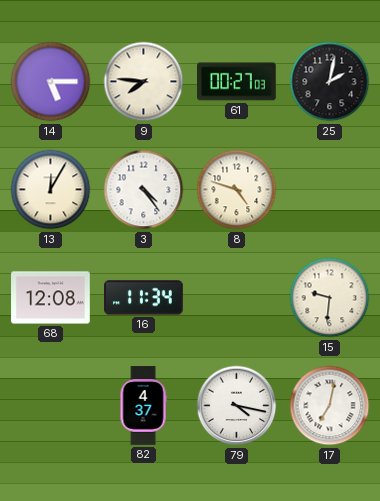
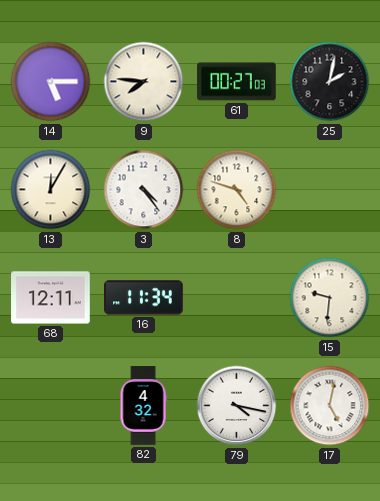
68: 12:08 -> 12:11
82: 4:37 -> 4:32
17: 7:02 -> 5:02
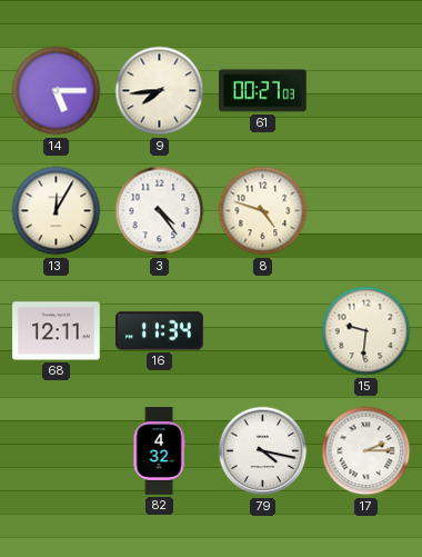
9: 7:46 -> 7:44
25: 2:02 -> none
17: 5:02 -> 2:15
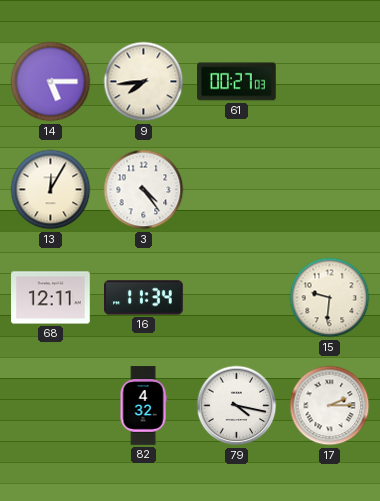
8: 4:48 -> none
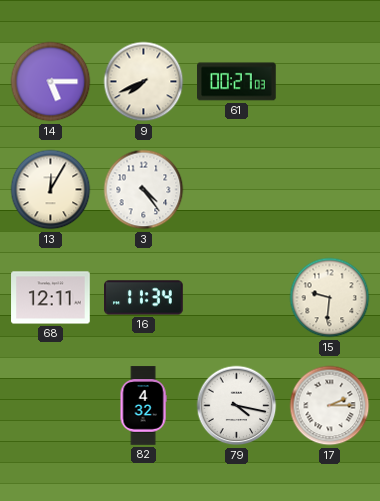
9: 7:44 -> 7:41
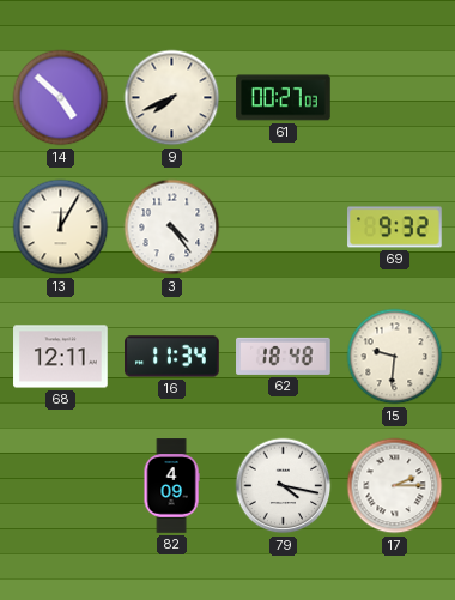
14: 5:15 -> 4:52
69: none -> 9:32
62: none -> 18:48
82: 4:32 -> 4:09
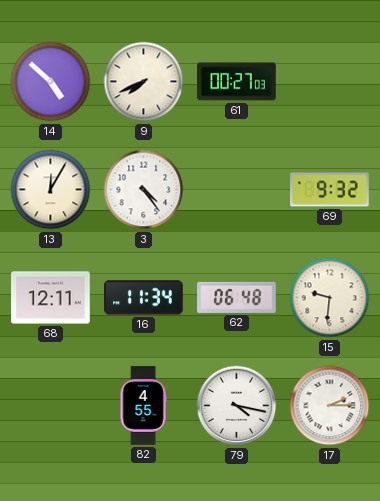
62: 18:48 -> 06:48
82: 4:09 -> 4:55
